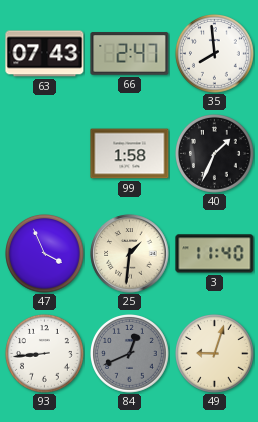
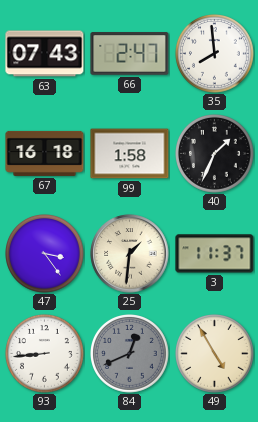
67: none -> 16:18
47: 3:56 -> 3:24
3: 11:40 -> 11:37
49: 9:03 -> 4:55
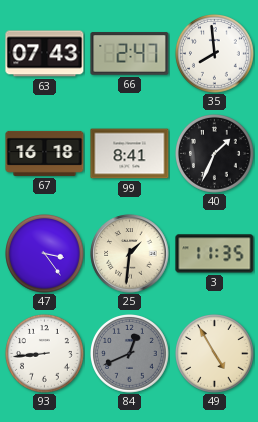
99: 1:58 -> 8:41
3: 11:37 -> 11:35
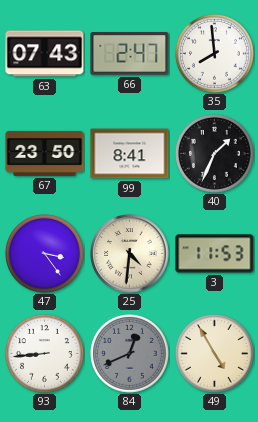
67: 16:18 -> 23:50
25: 1:31 -> 4:31
3: 11:35 -> 11:53
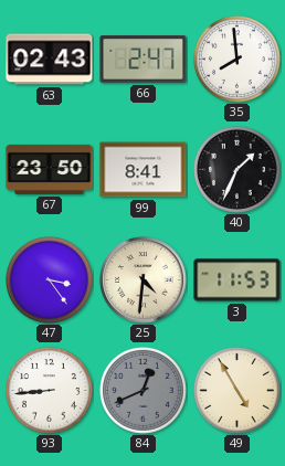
63: 07:43 -> 02:43
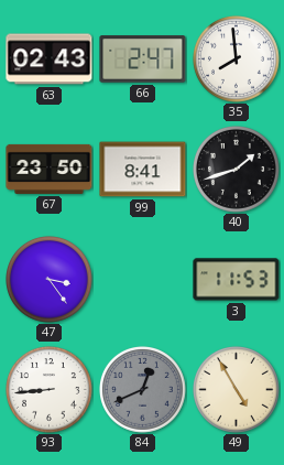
40: 1:34 -> 1:42
25: 4:31 -> none
